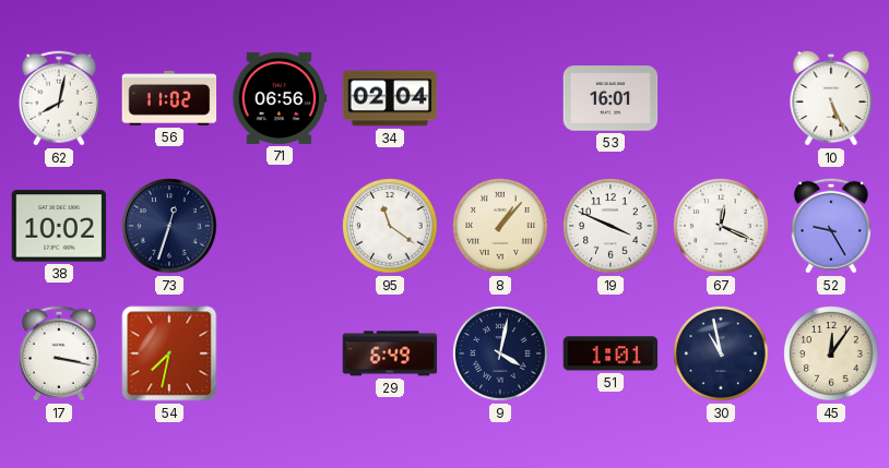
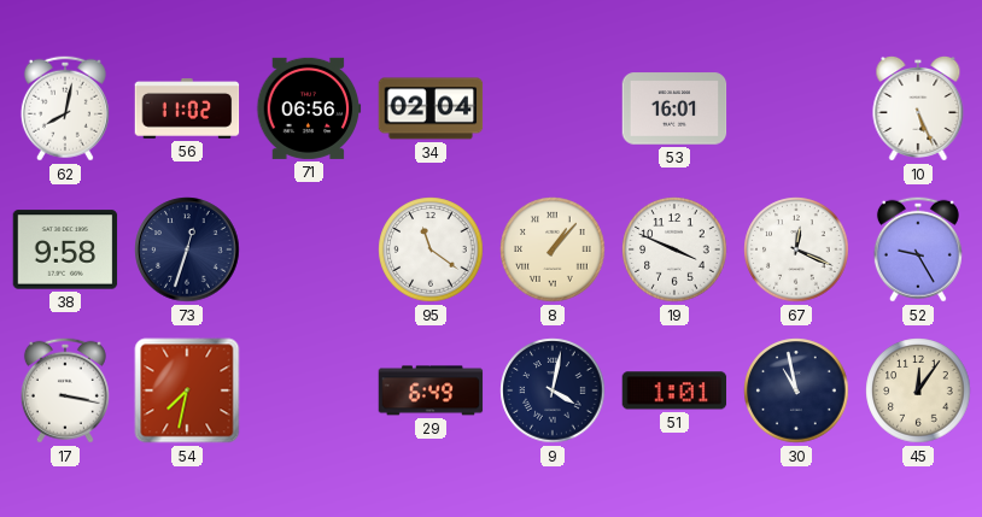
38: 10:02 -> 9:58
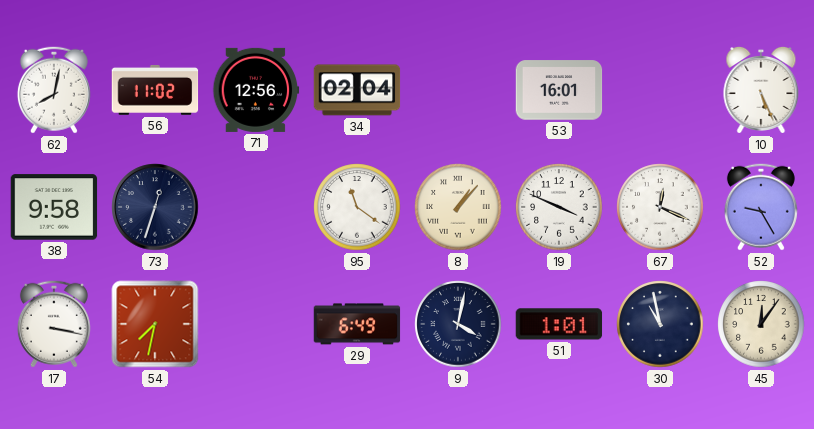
71: 06:56 -> 12:56
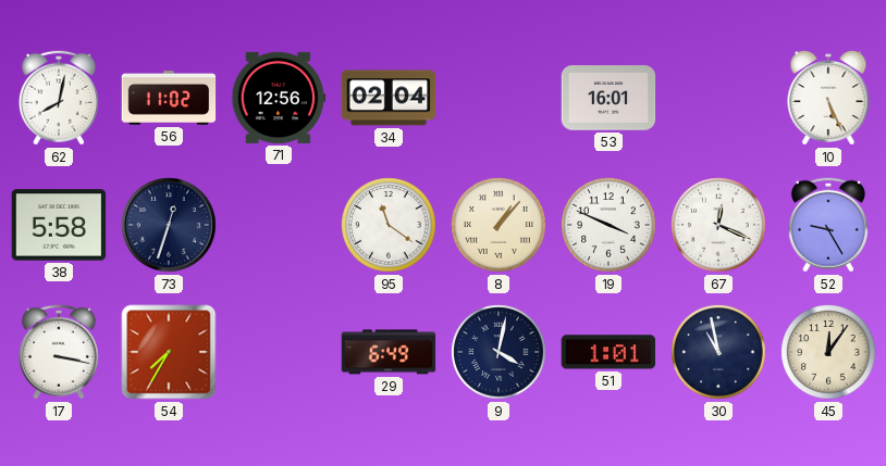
38: 9:58 -> 5:58
54: 7:32 -> 7:35
